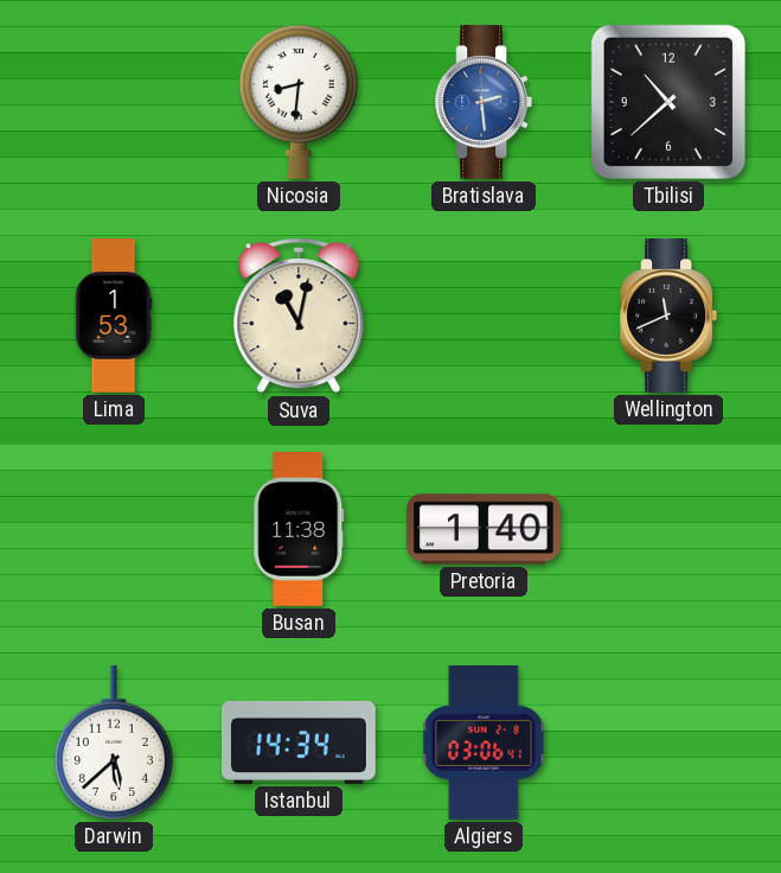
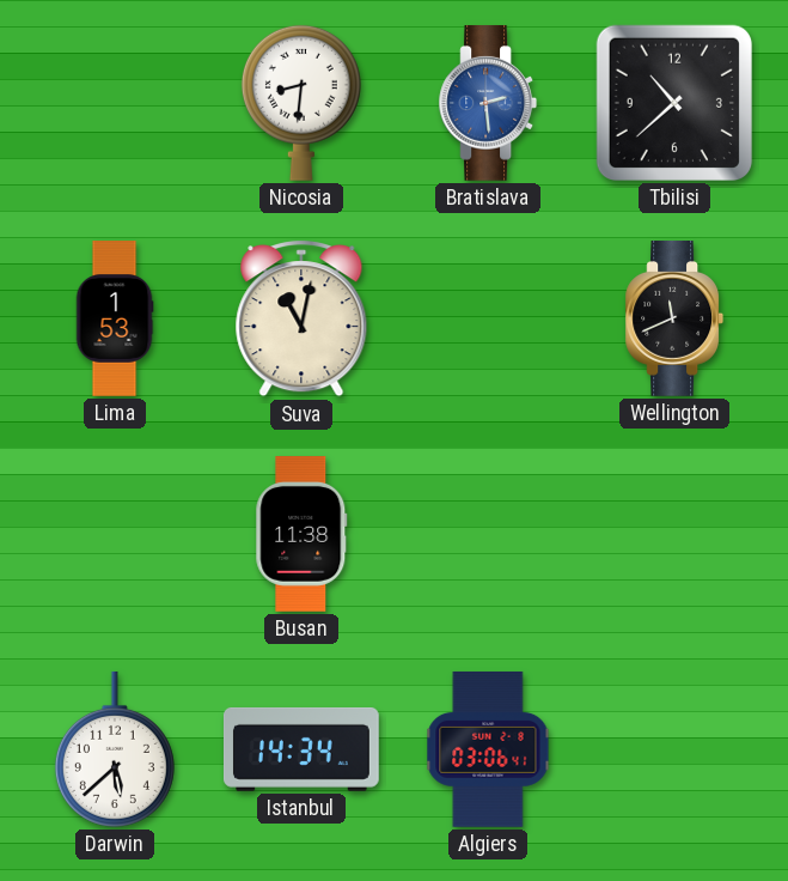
Pretoria: 1:40 -> none
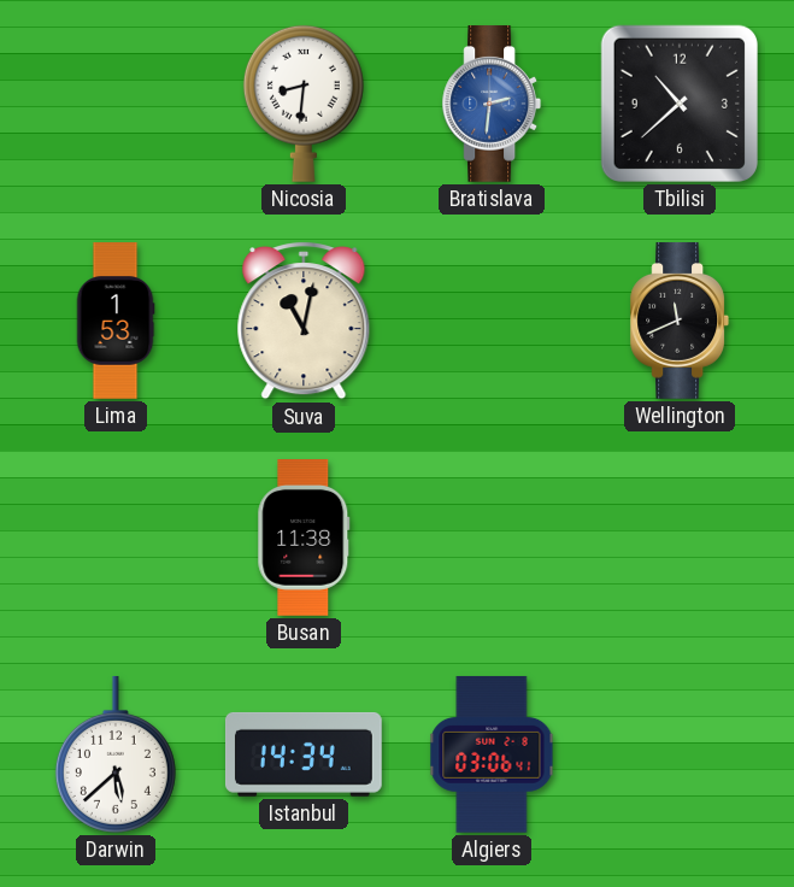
Bratislava: 2:29 -> 2:31
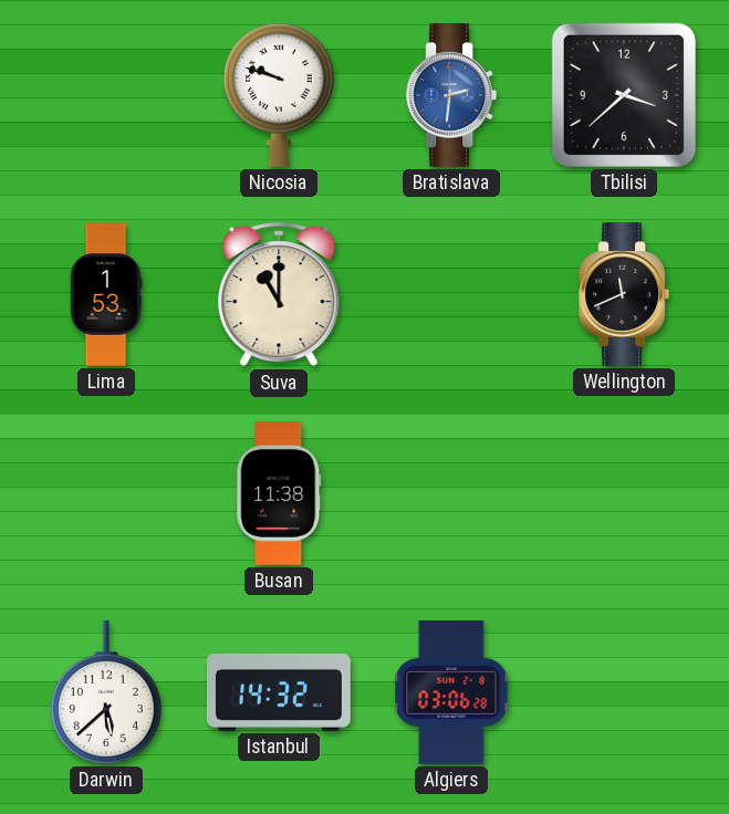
Nicosia: 8:31 -> 9:48
Tbilisi: 10:38 -> 3:38
Suva: 11:02 -> 11:00
Istanbul: 14:34 -> 14:32
Algiers: 03:06:41 -> 03:06:28
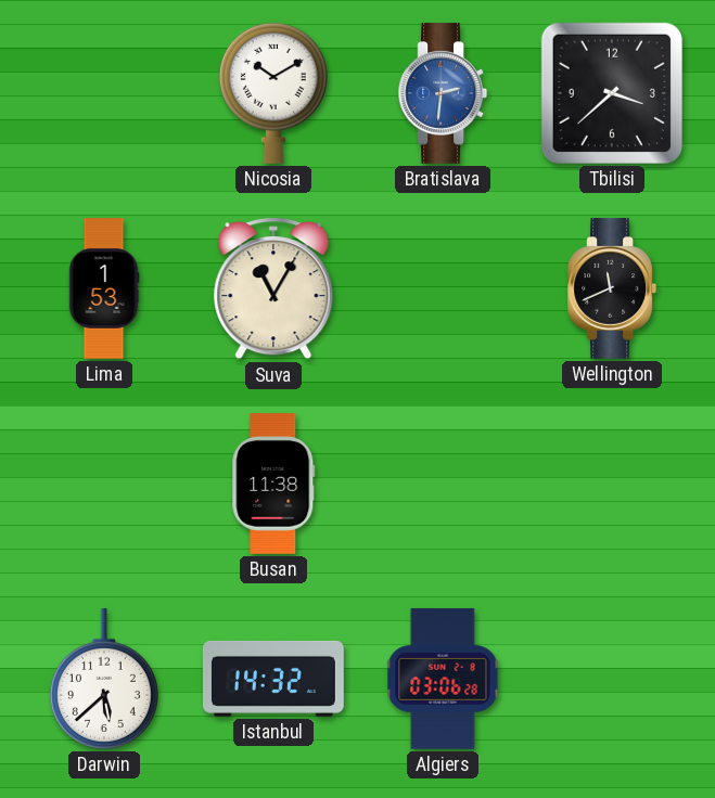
Nicosia: 9:48 -> 10:10
Suva: 11:00 -> 11:05
